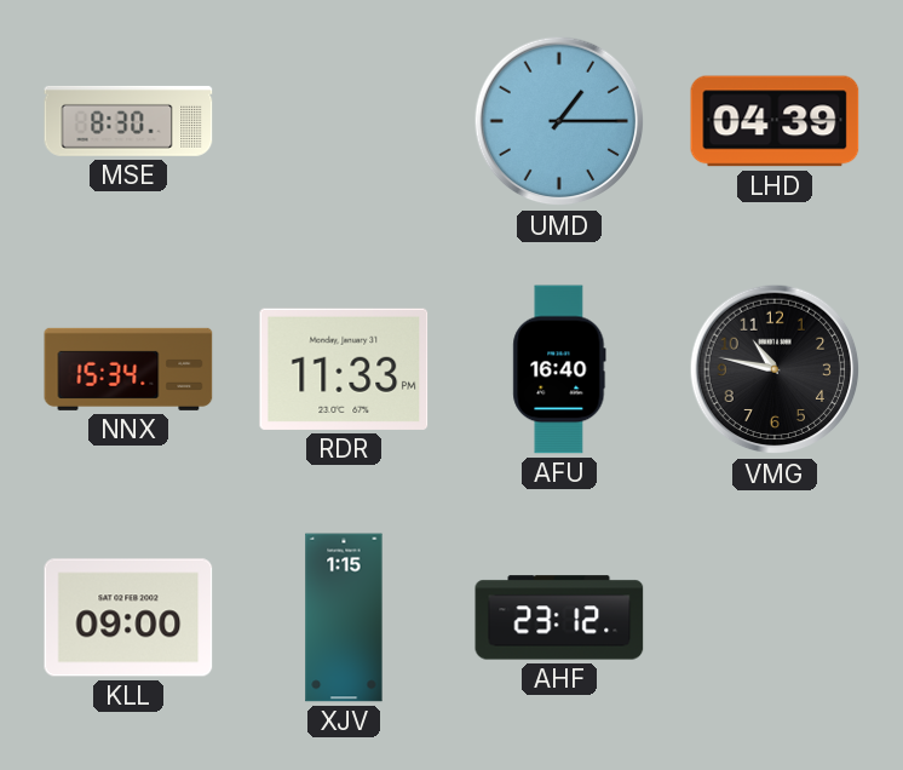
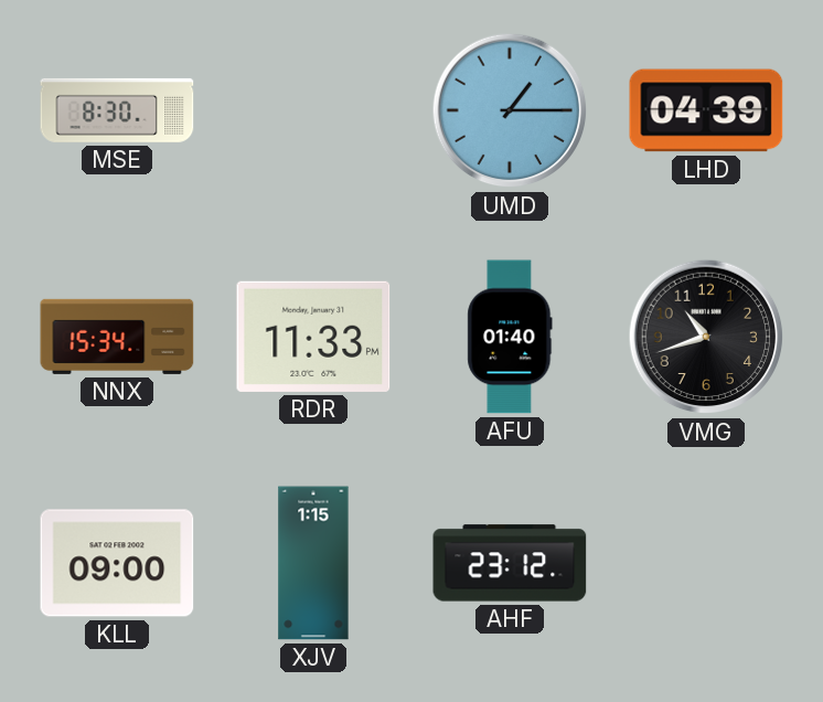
AFU: 16:40 -> 01:40
VMG: 10:47 -> 10:42
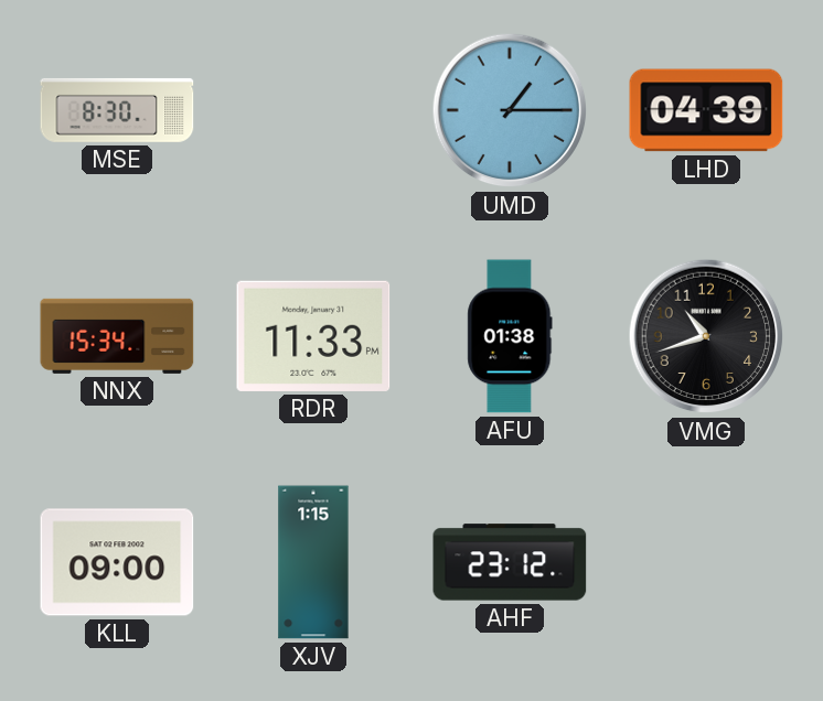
AFU: 01:40 -> 01:38
